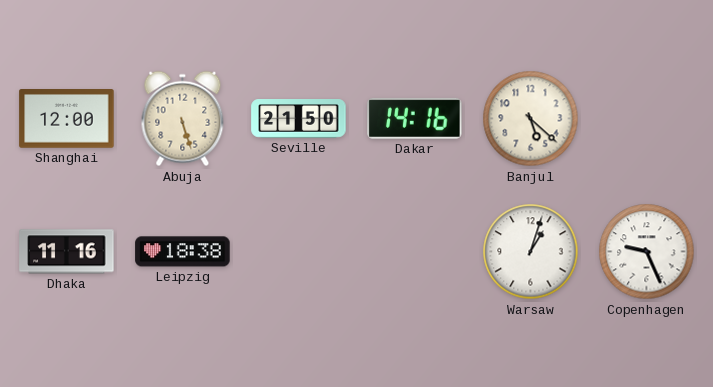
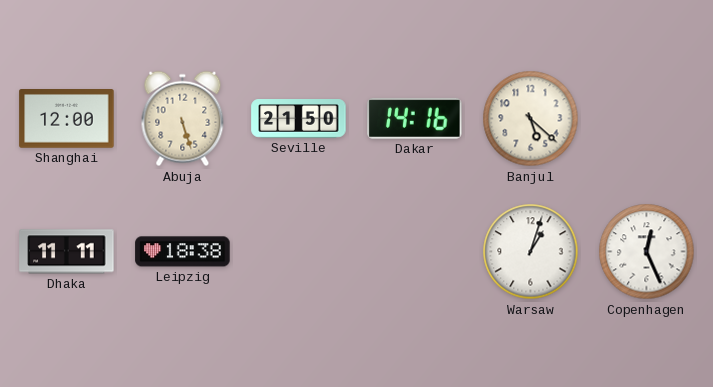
Dhaka: 11:16 -> 11:11
Copenhagen: 9:26 -> 12:26
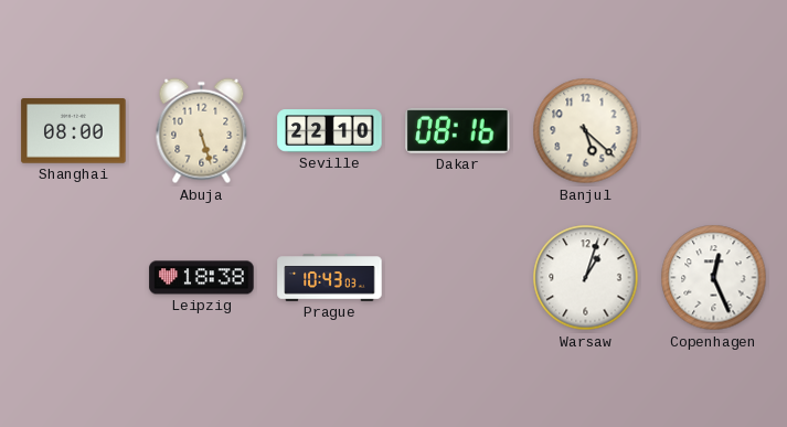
Shanghai: 12:00 -> 08:00
Seville: 21:50 -> 22:10
Dakar: 14:16 -> 08:16
Dhaka: 11:11 -> none
Prague: none -> 10:43
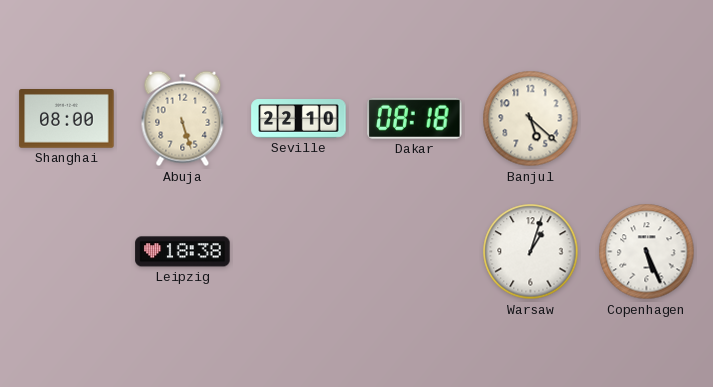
Dakar: 08:16 -> 08:18
Prague: 10:43 -> none
Copenhagen: 12:26 -> 5:26
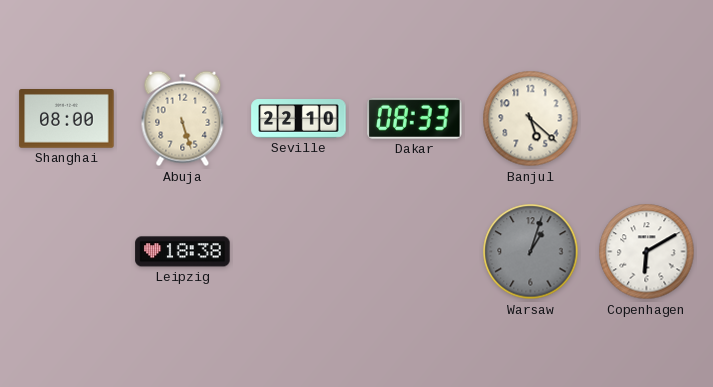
Dakar: 08:18 -> 08:33
Warsaw dial: white -> grey
Copenhagen: 5:26 -> 6:10
